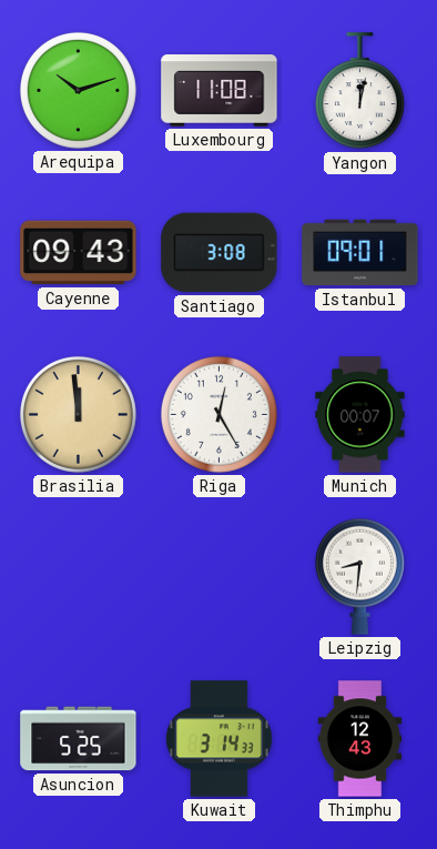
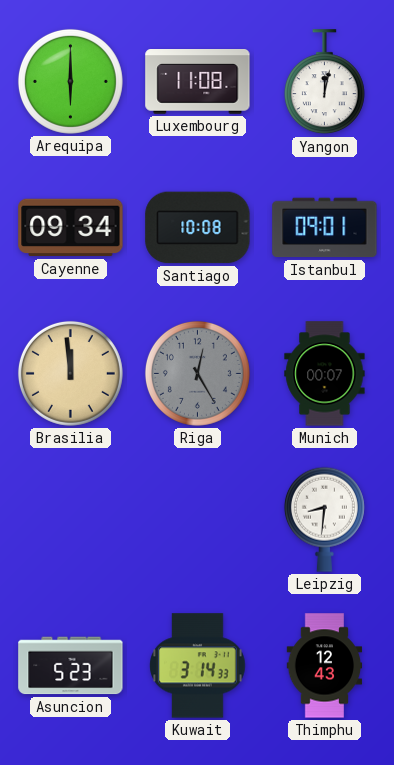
Arequipa: 10:12 -> 6:00
Cayenne: 09:43 -> 09:34
Santiago: 3:08 -> 10:08
Riga dial: white -> grey
Asuncion: 5:25 -> 5:23
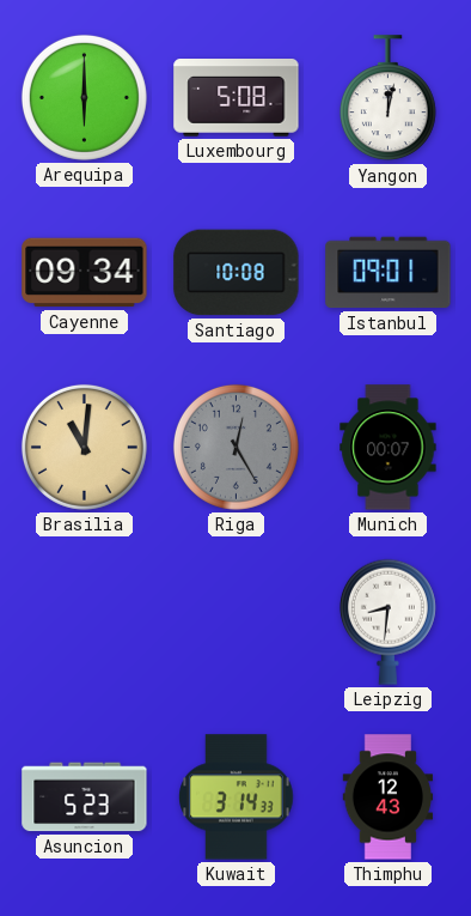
Luxembourg: 11:08 -> 5:08
Brasilia: 11:59 -> 11:01
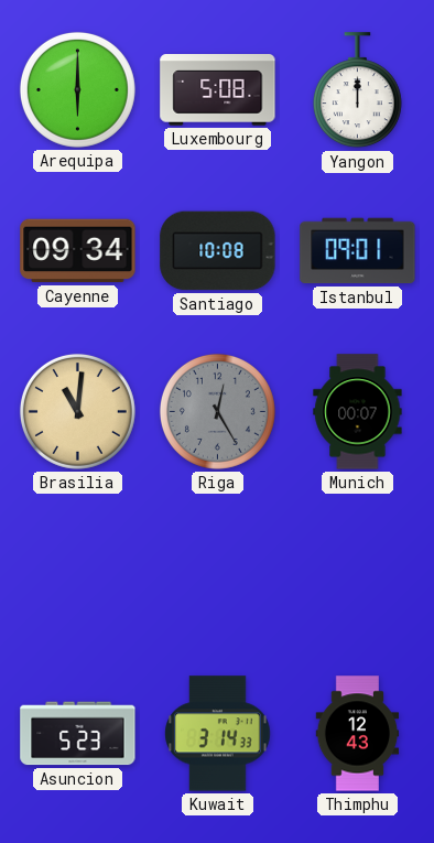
Yangon: 12:02 -> 12:00
Leipzig: 8:31 -> none
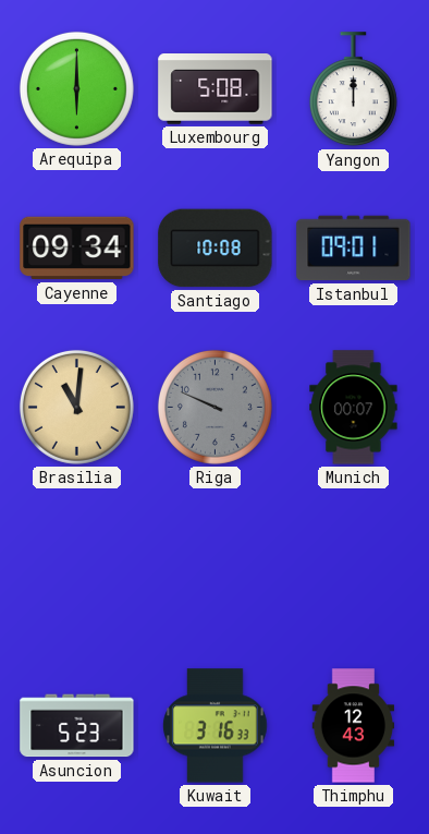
Riga: 12:25 -> 9:49
Kuwait: 3:14 -> 3:16
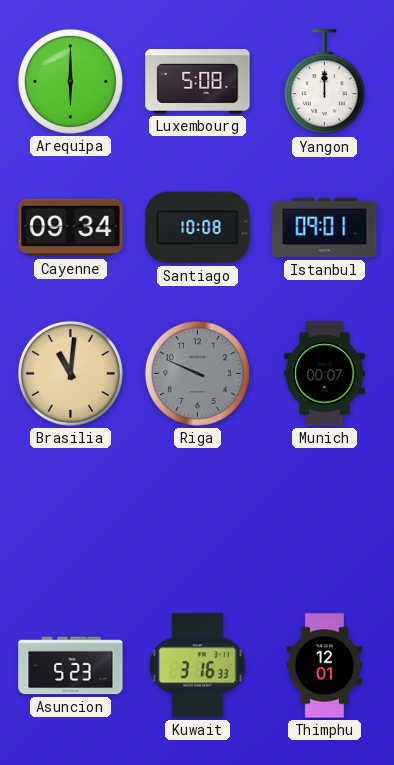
Thimphu: 12:43 -> 12:01
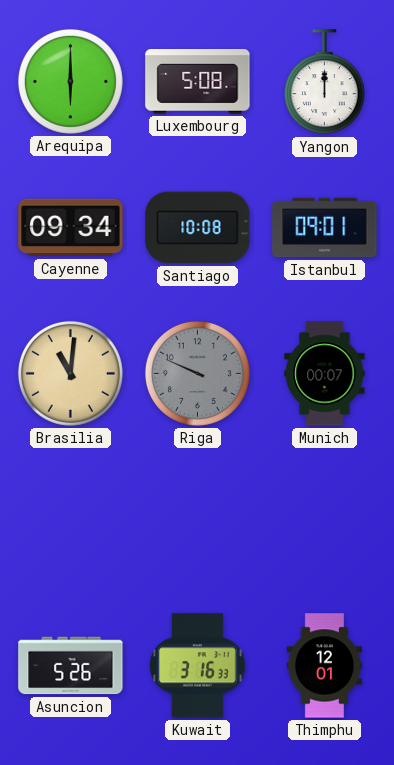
Asuncion: 5:23 -> 5:26
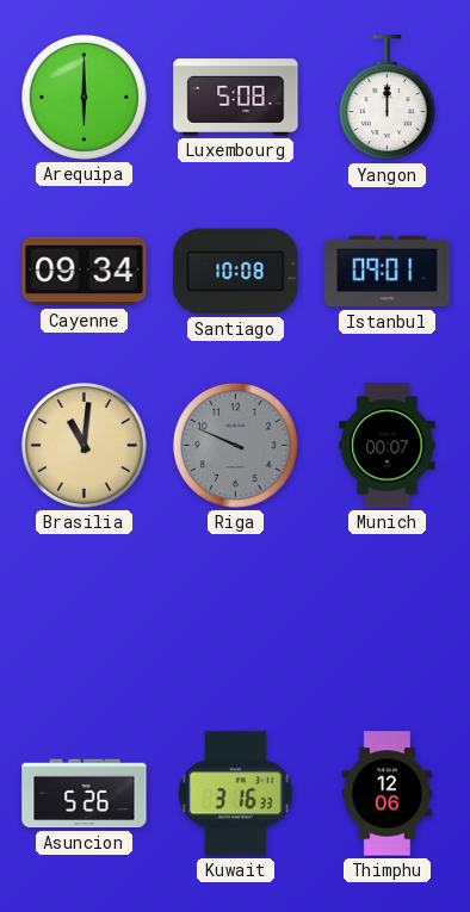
Thimphu: 12:01 -> 12:06
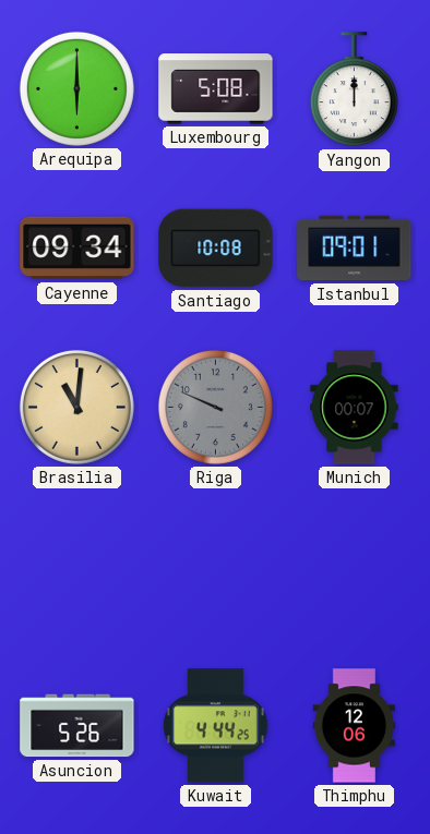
Kuwait: 3:16 -> 4:44
